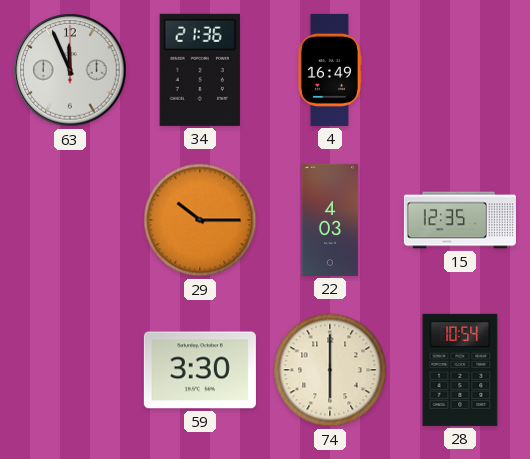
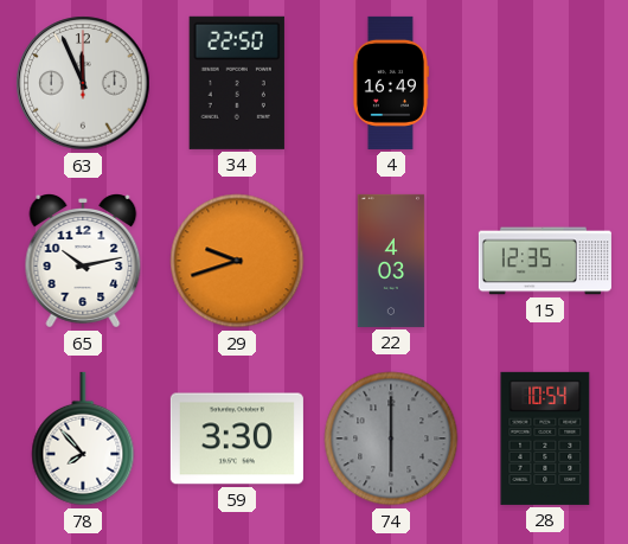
34: 21:36 -> 22:50
65: none -> 10:13
29: 10:15 -> 9:42
78: none -> 7:53
74 dial: cream -> grey
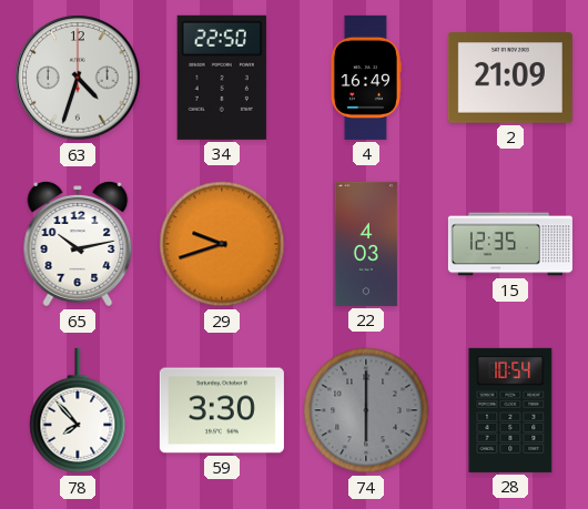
63: 11:56 -> 4:33
2: none -> 21:09
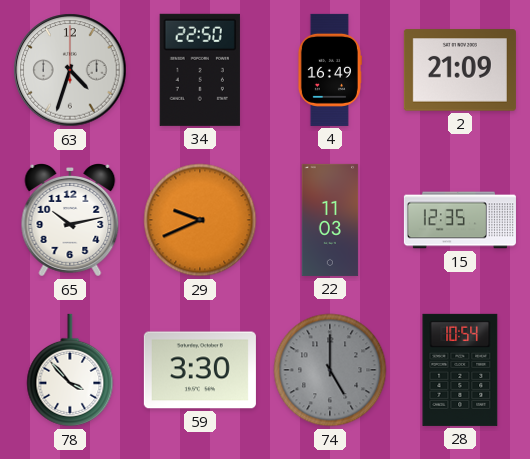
29: 9:42 -> 9:41
22: 4:03 -> 11:03
78: 7:53 -> 3:53
74: 6:00 -> 5:00
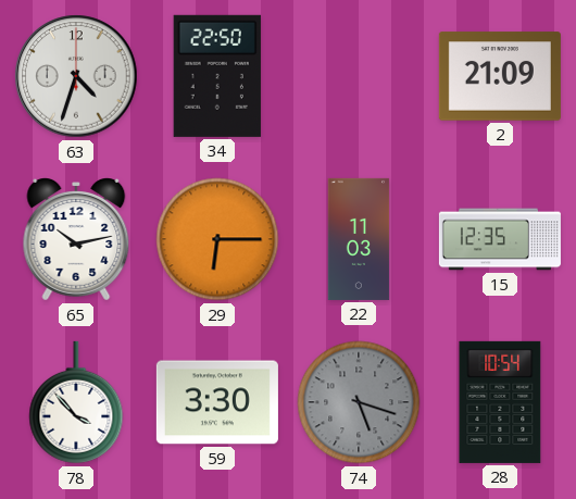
4: 16:49 -> none
29: 9:41 -> 6:15
74: 5:00 -> 5:18
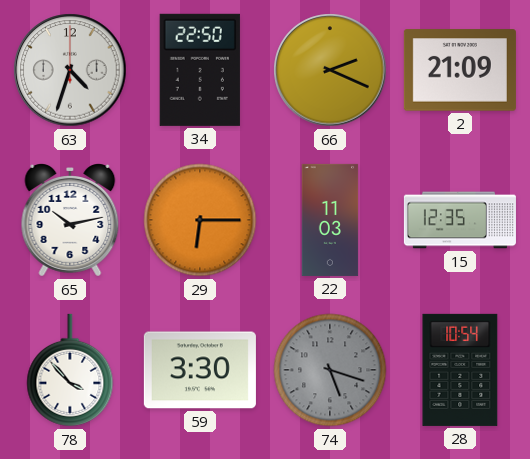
66: none -> 2:19
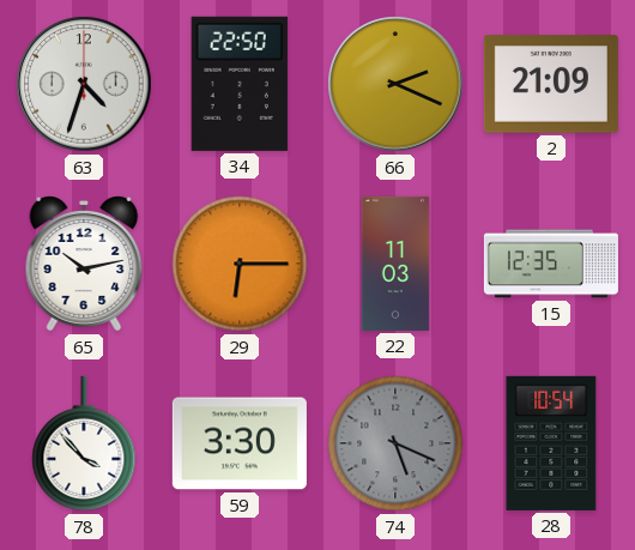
74: 5:18 -> 5:19
